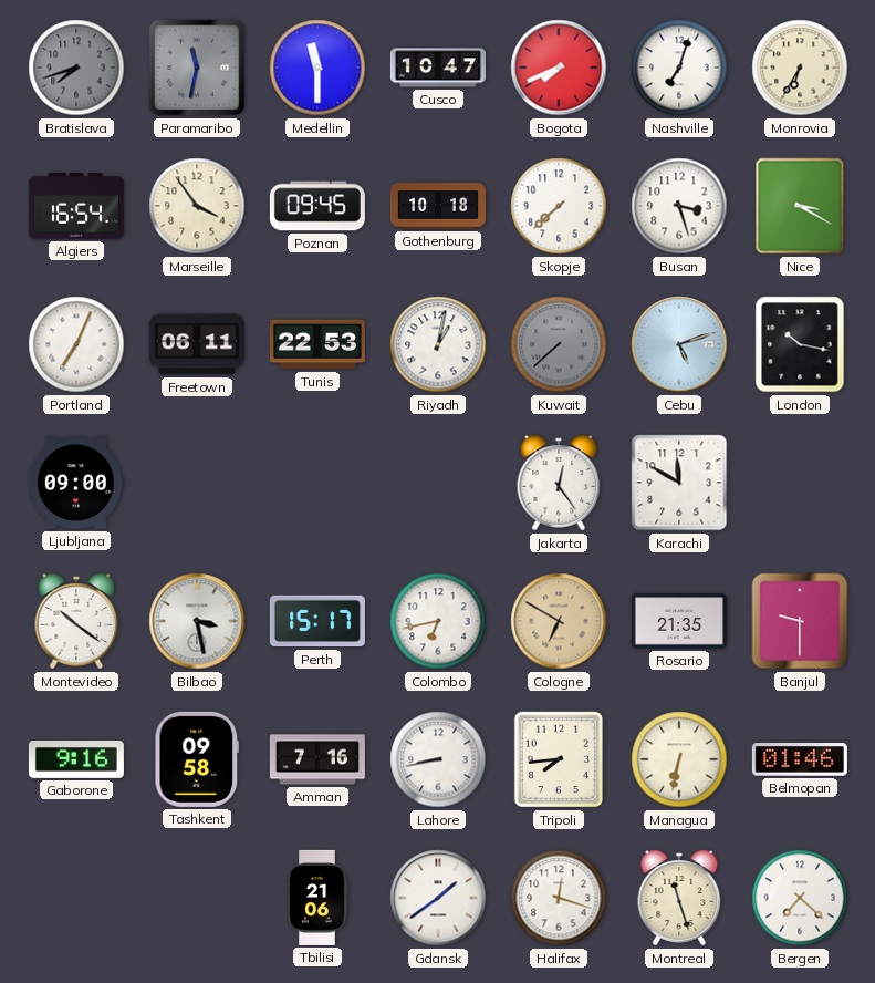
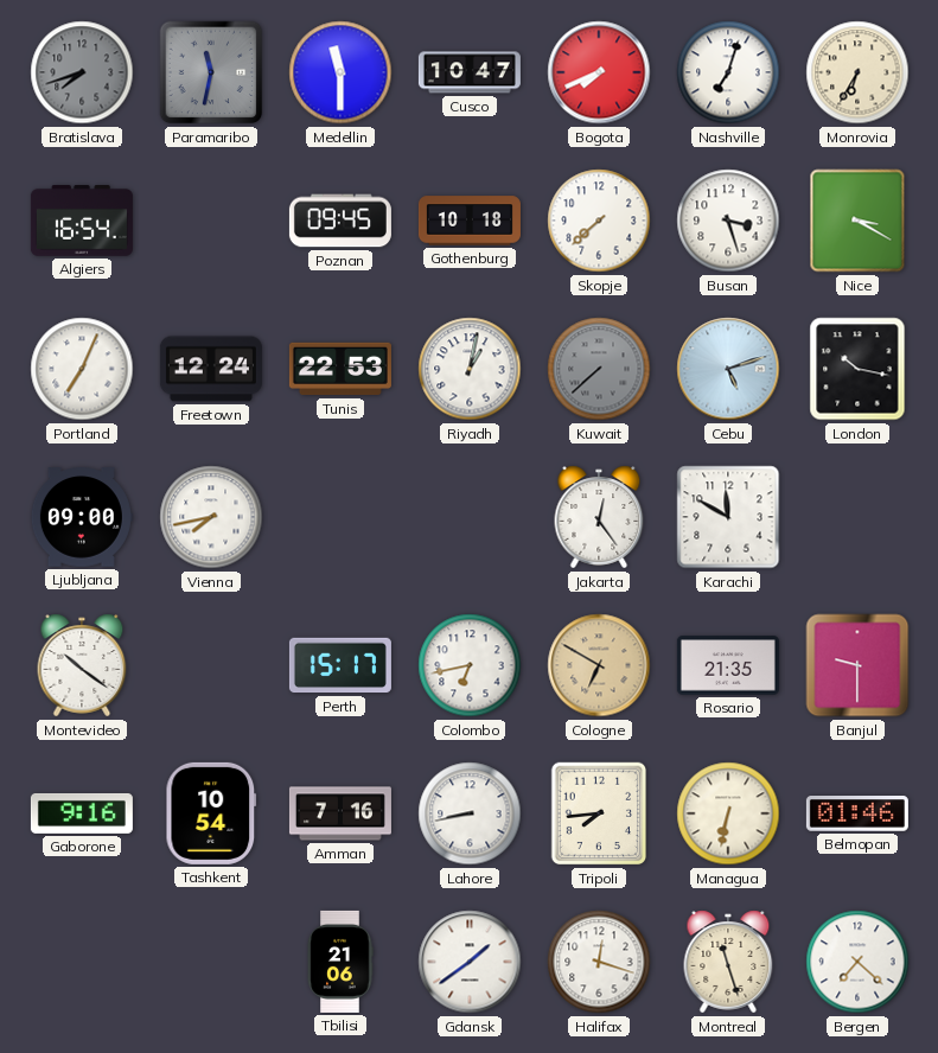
Marseille: 3:54 -> none
Freetown: 06:11 -> 12:24
Vienna: none -> 7:43
Bilbao: 3:28 -> none
Tashkent: 09:58 -> 10:54
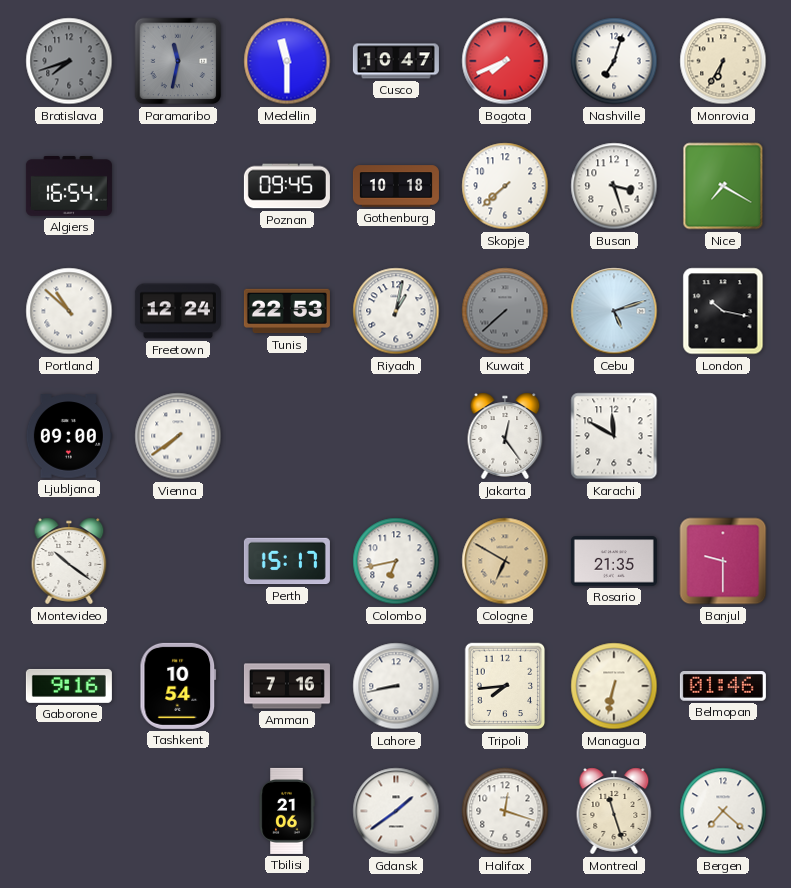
Nice: 3:20 -> 7:20
Portland: 7:04 -> 10:52
Vienna: 7:43 -> 7:39
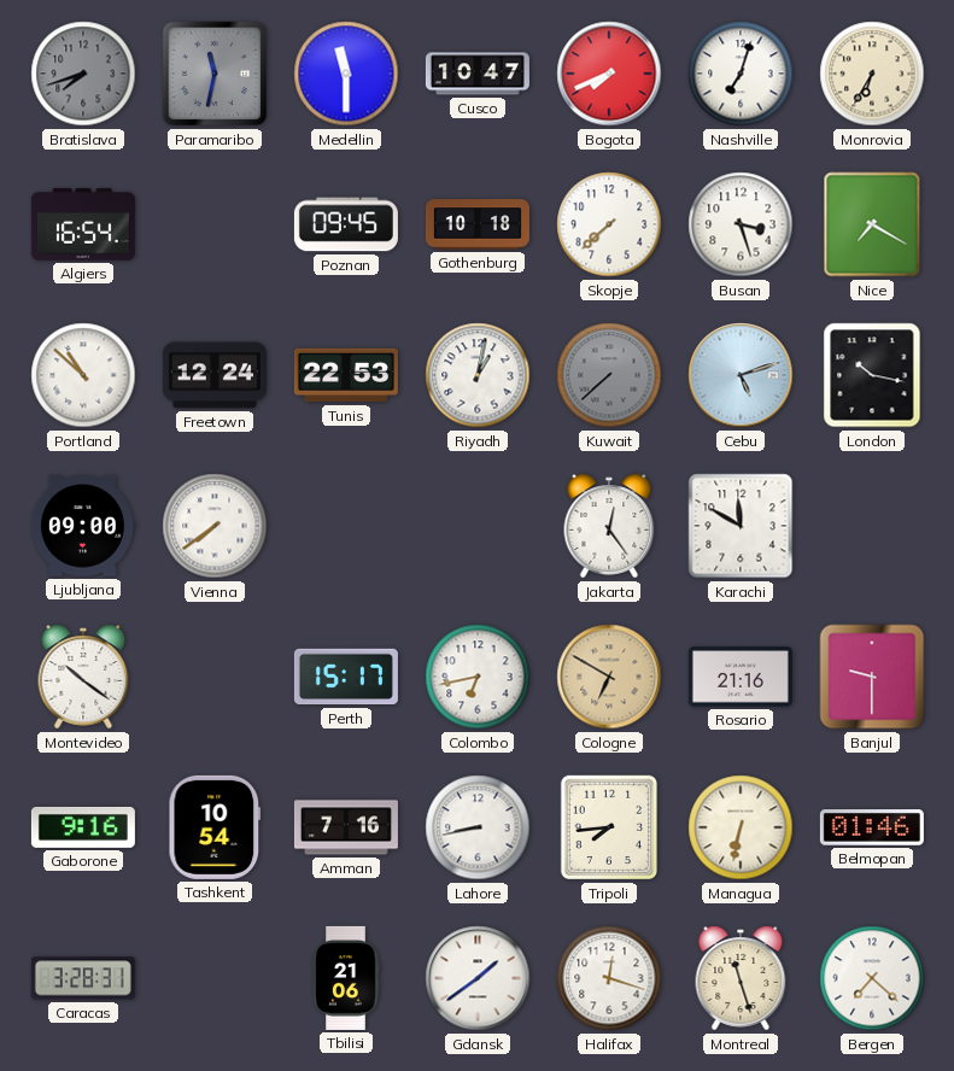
Rosario: 21:35 -> 21:16
Caracas: none -> 3:28
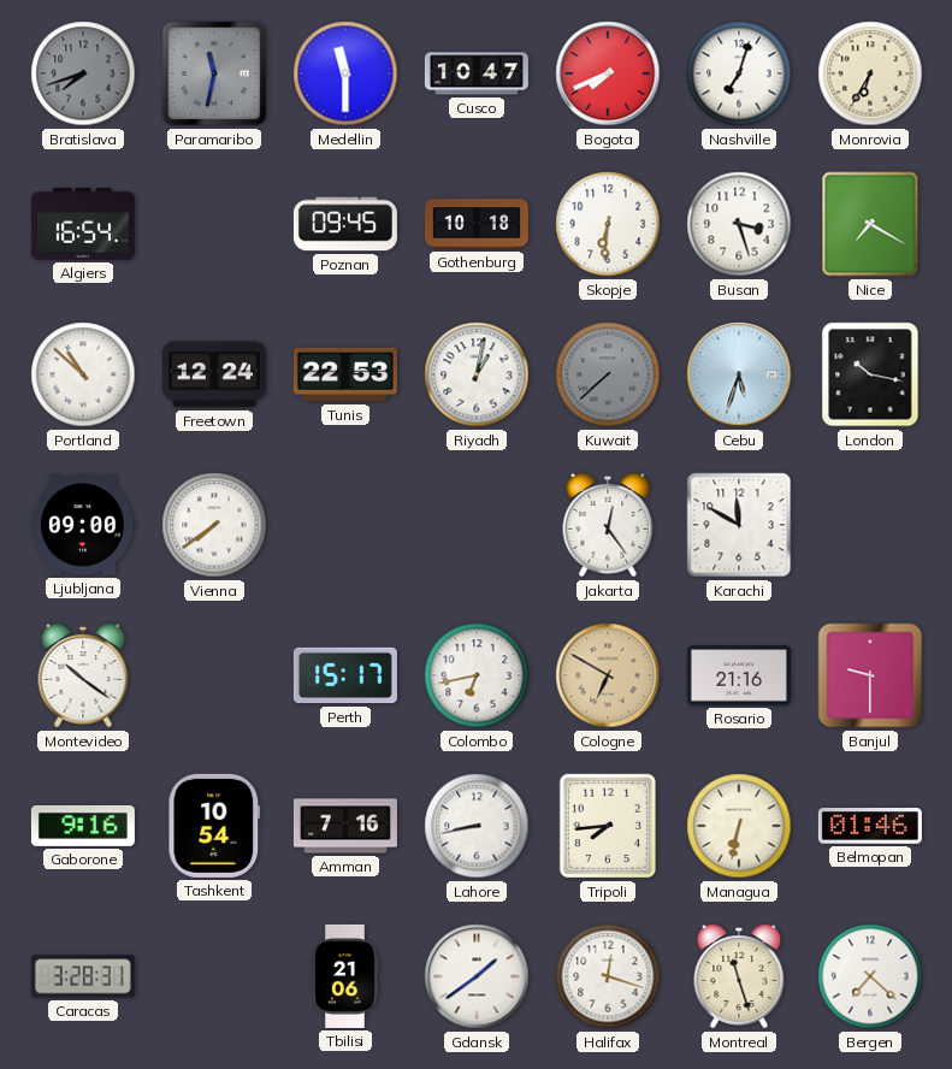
Skopje: 7:38 -> 6:31
Cebu: 5:12 -> 5:33
